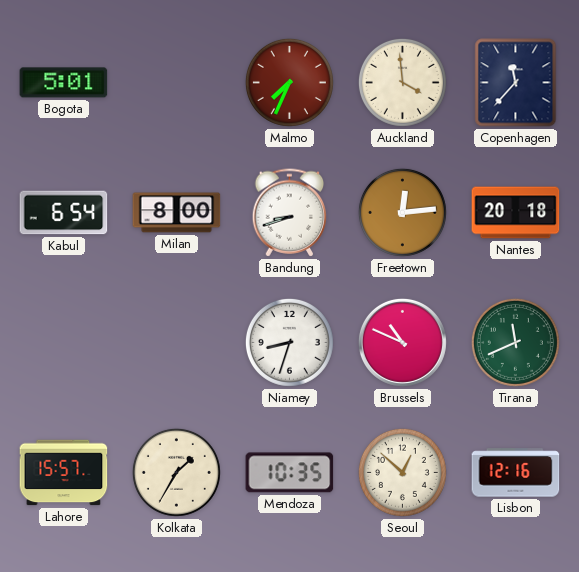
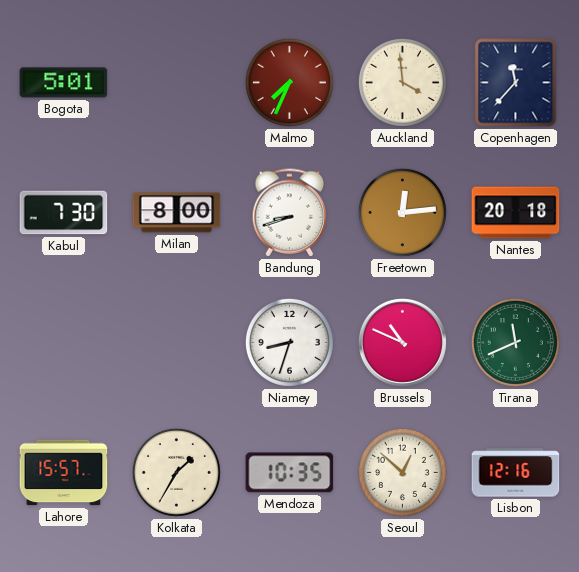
Kabul: 6:54 -> 7:30
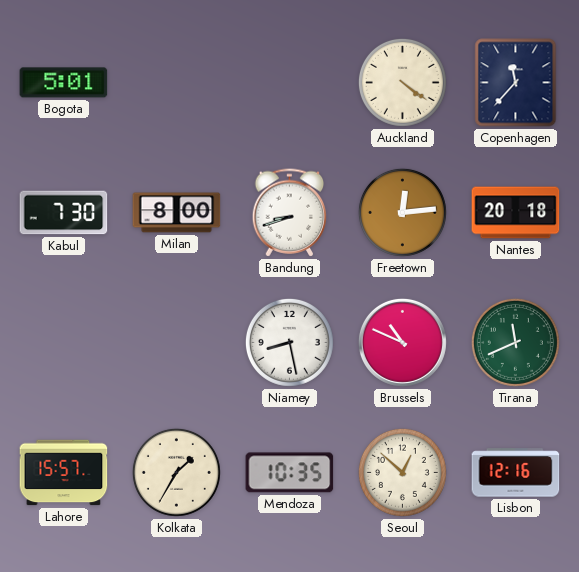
Malmo: 7:34 -> none
Auckland: 3:59 -> 4:21
Niamey: 8:33 -> 8:28
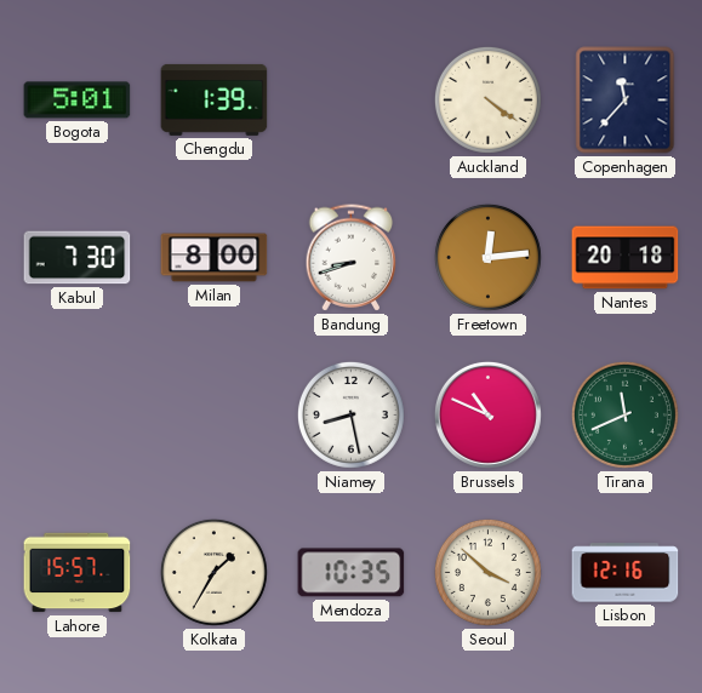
Chengdu: none -> 1:39
Seoul: 12:52 -> 3:52
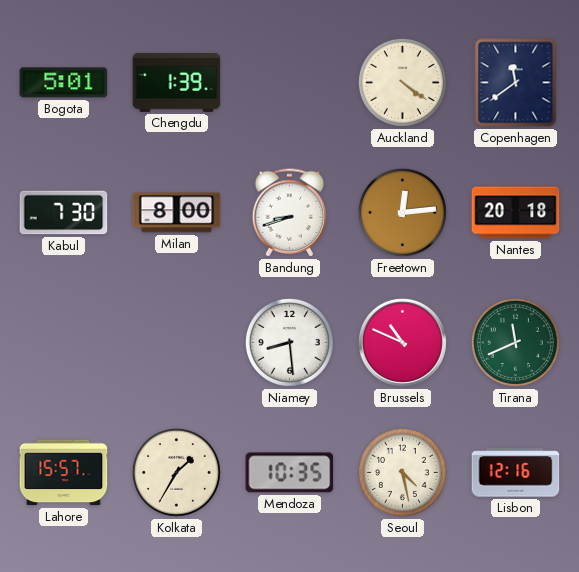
Copenhagen: 11:37 -> 11:39
Niamey: 8:28 -> 8:29
Seoul: 3:52 -> 4:28
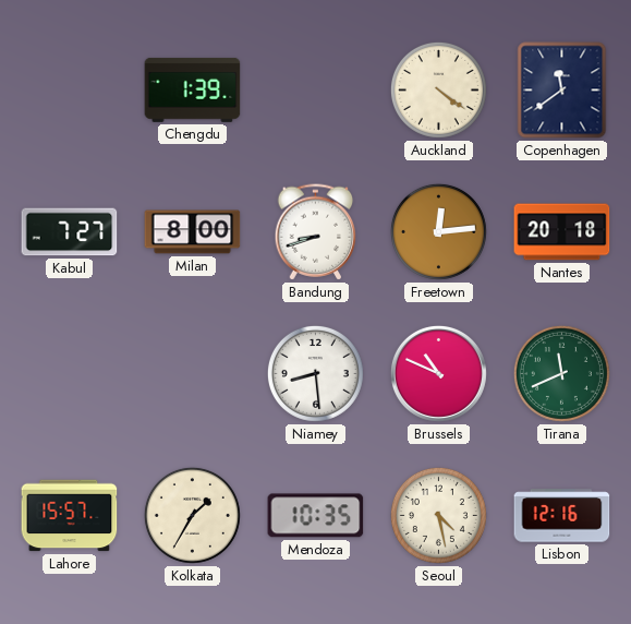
Bogota: 5:01 -> none
Kabul: 7:30 -> 7:27
